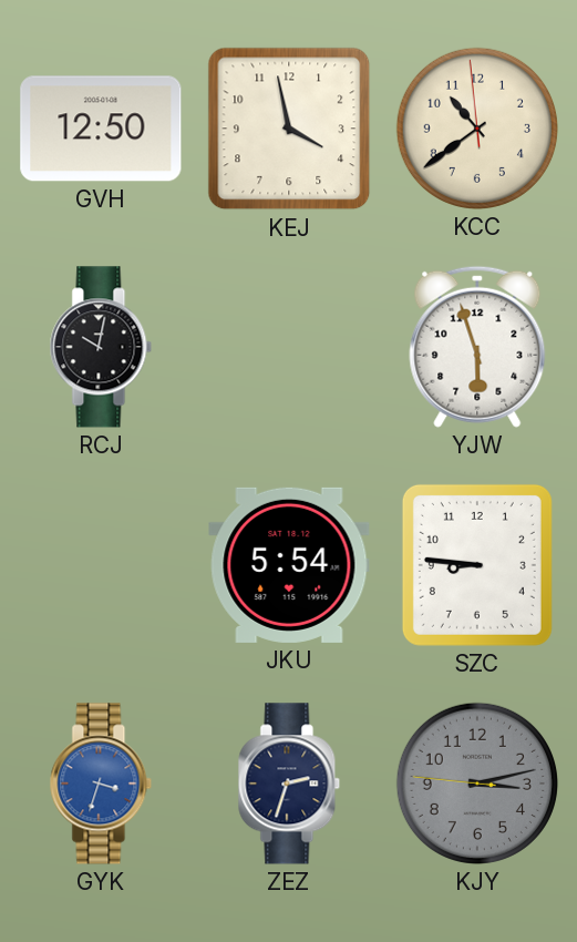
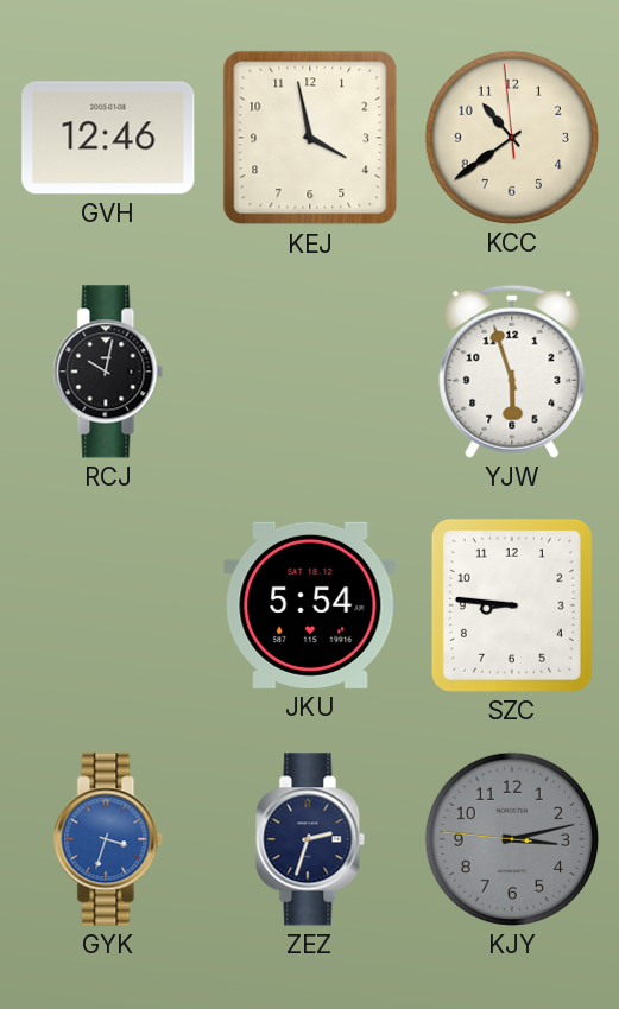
GVH: 12:50 -> 12:46
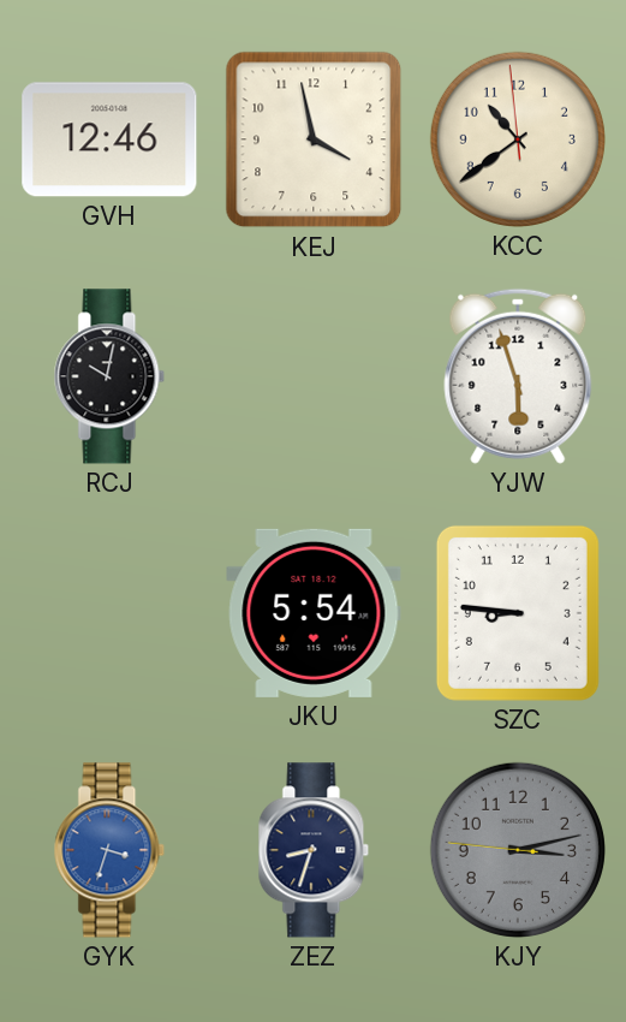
ZEZ: 2:33 -> 8:33
